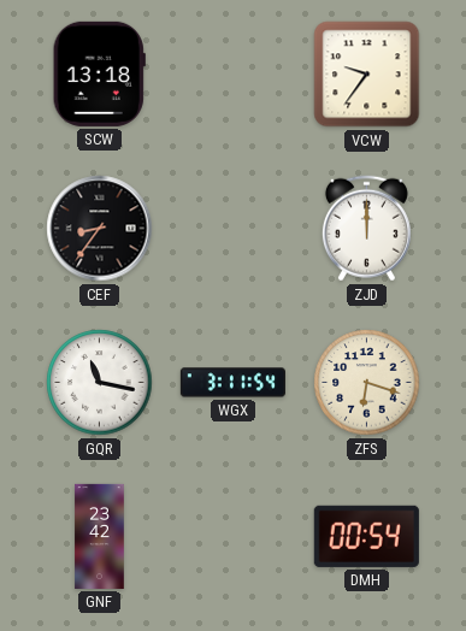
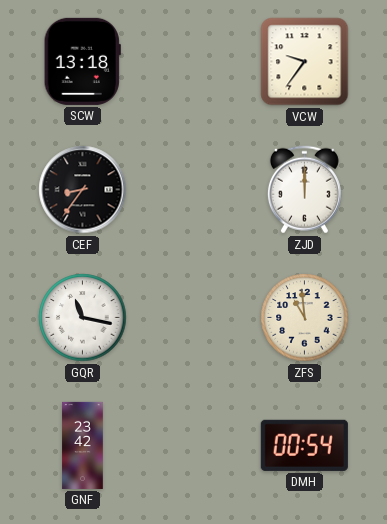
WGX: 3:11 -> none
ZFS: 6:18 -> 10:59
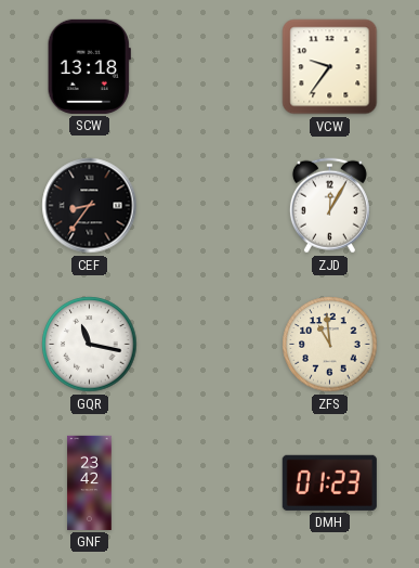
ZJD: 12:00 -> 12:05
DMH: 00:54 -> 01:23
